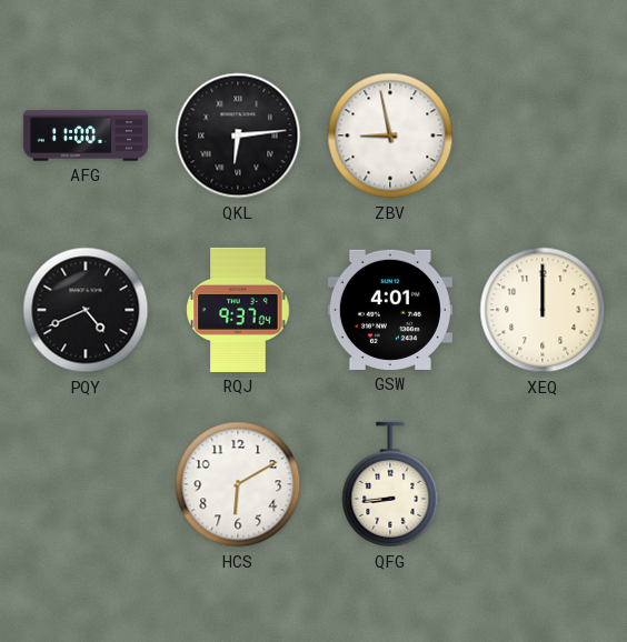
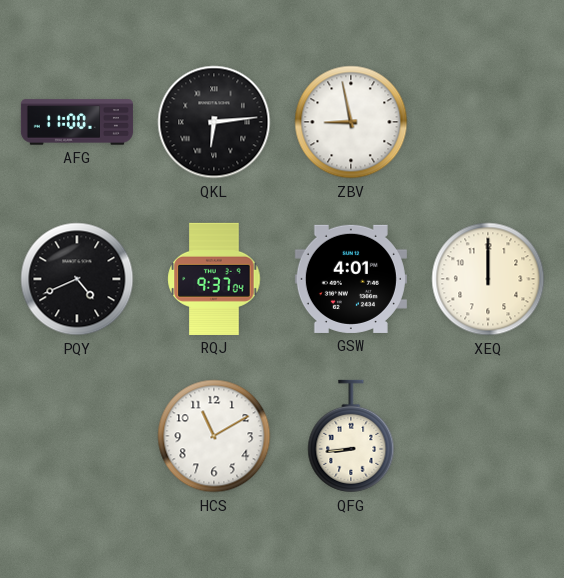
HCS: 6:10 -> 11:10
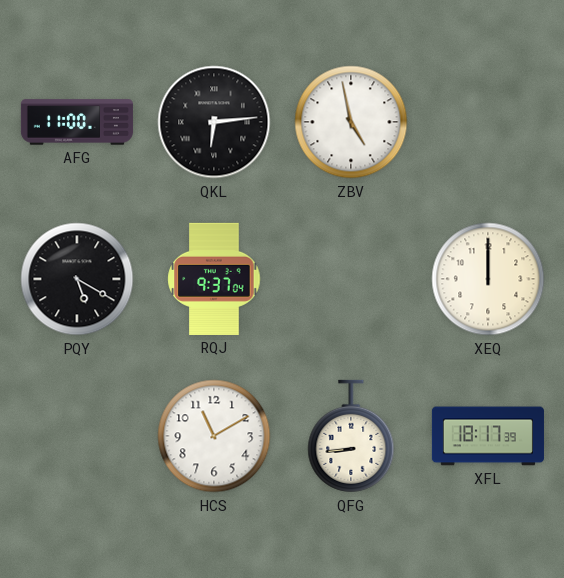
ZBV: 8:58 -> 4:58
PQY: 4:41 -> 5:20
GSW: 4:01 -> none
XFL: none -> 18:17
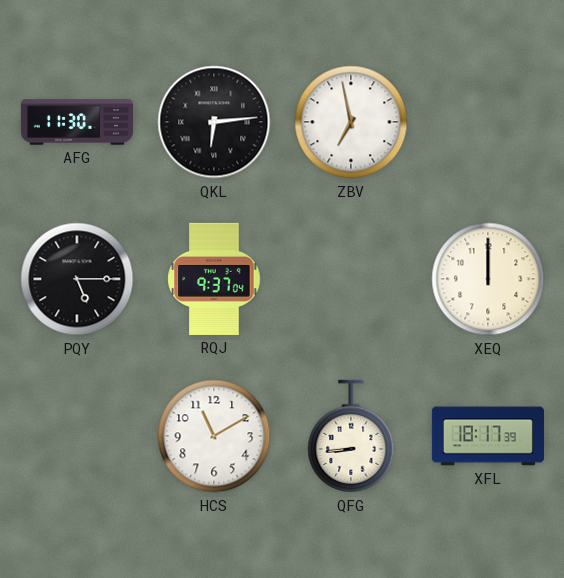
AFG: 11:00 -> 11:30
ZBV: 4:58 -> 6:58
PQY: 5:20 -> 5:15
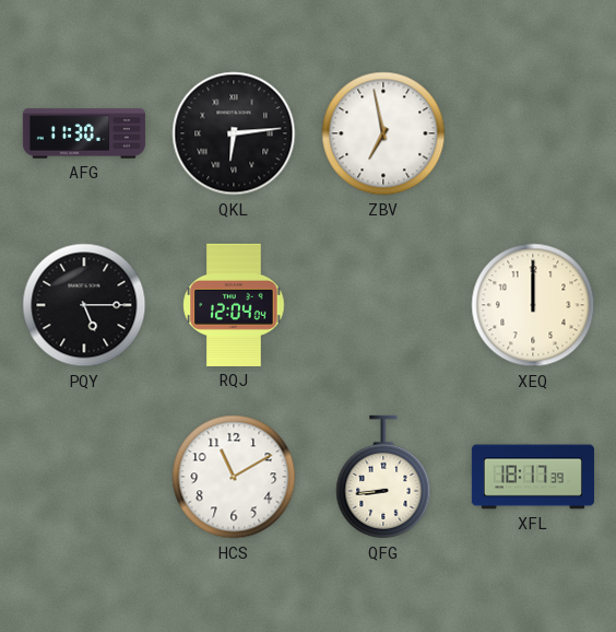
RQJ: 9:37 -> 12:04
